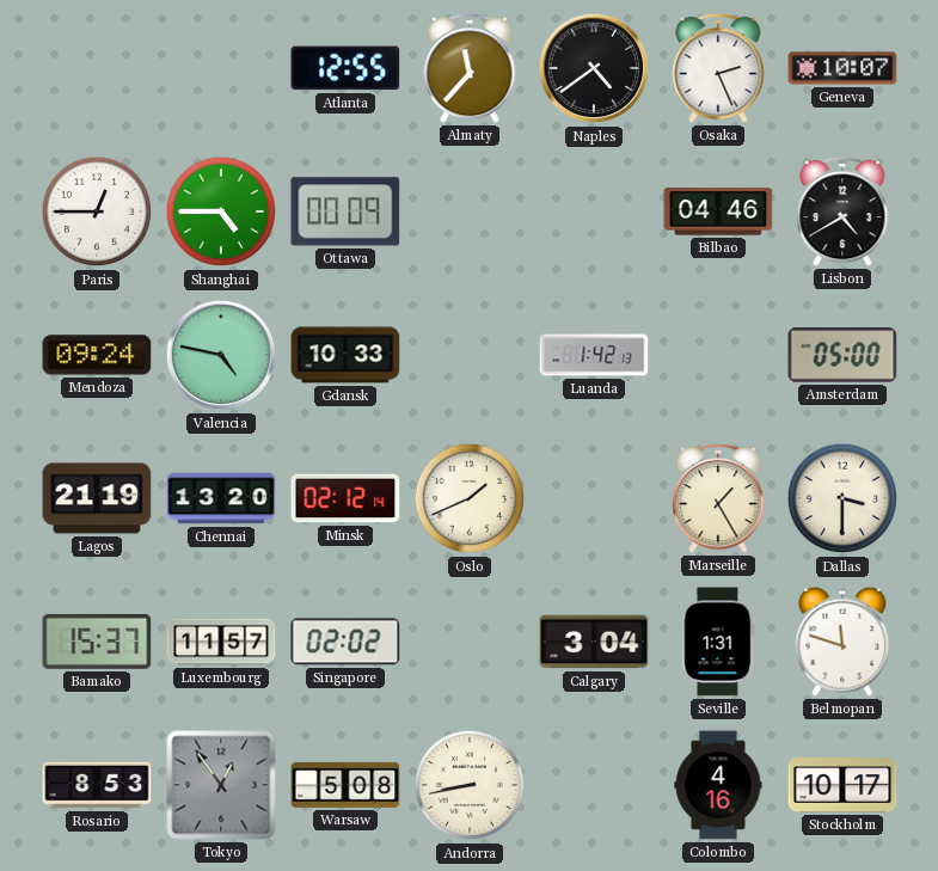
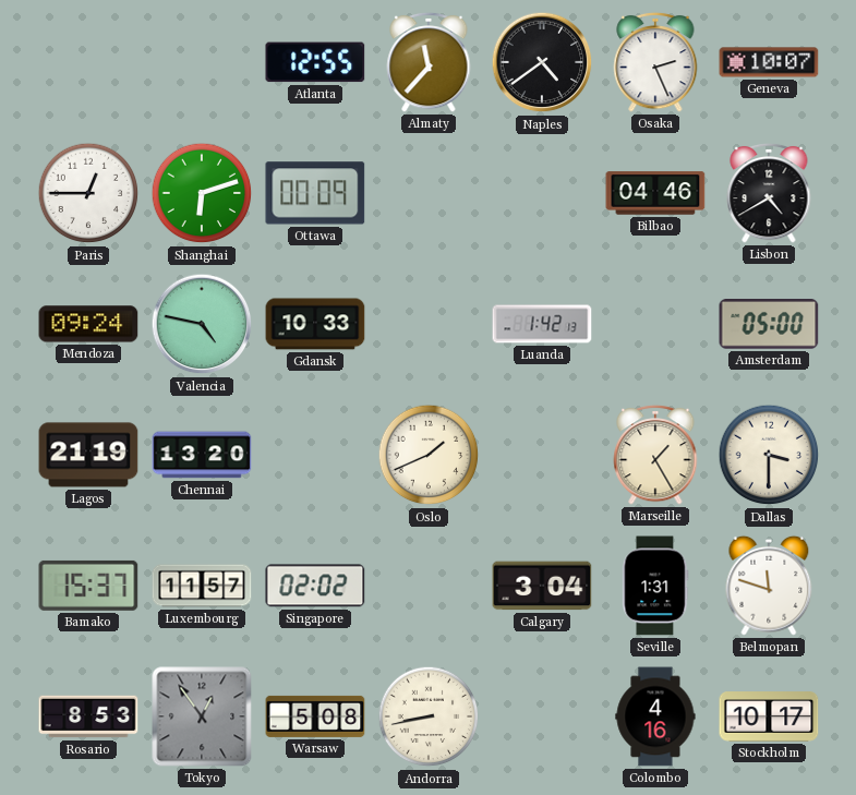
Shanghai: 4:45 -> 6:12
Minsk: 02:12 -> none
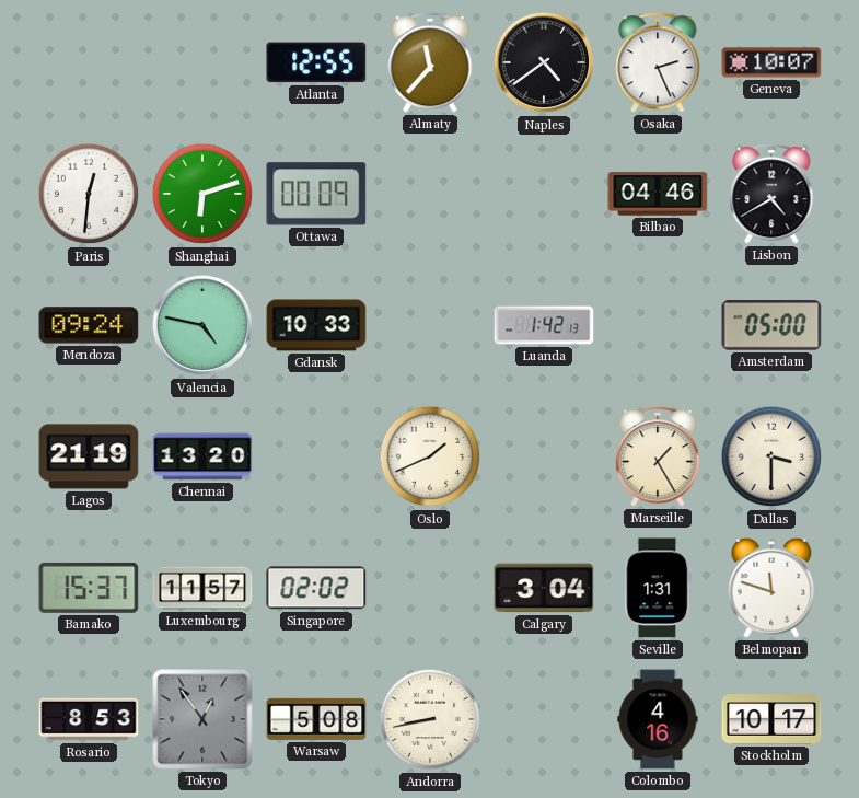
Paris: 12:45 -> 12:31
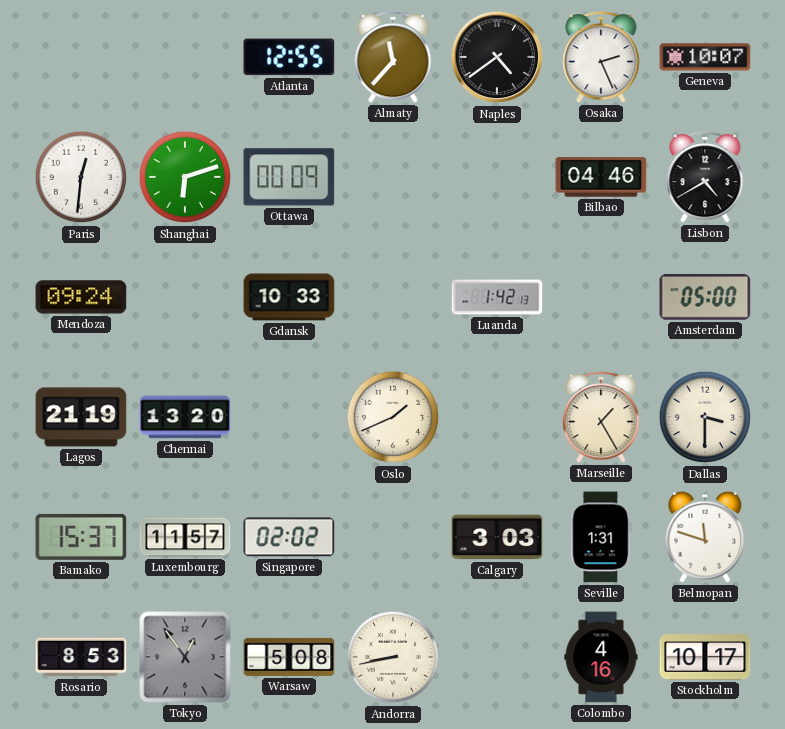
Valencia: 4:47 -> none
Calgary: 3:04 -> 3:03
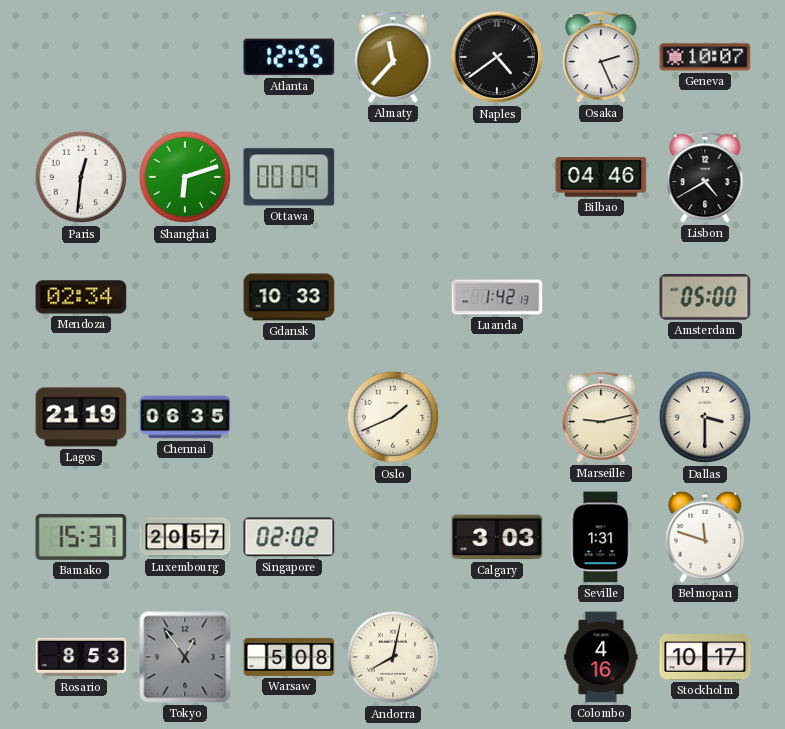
Mendoza: 09:24 -> 02:34
Chennai: 13:20 -> 06:35
Marseille: 1:25 -> 9:13
Luxembourg: 11:57 -> 20:57
Andorra: 8:43 -> 8:02
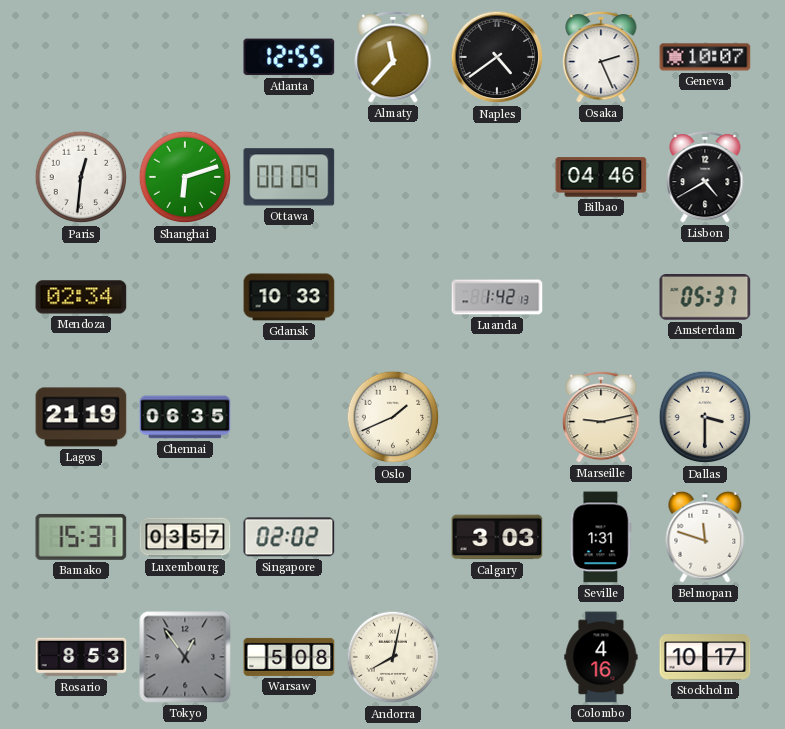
Amsterdam: 05:00 -> 05:37
Luxembourg: 20:57 -> 03:57
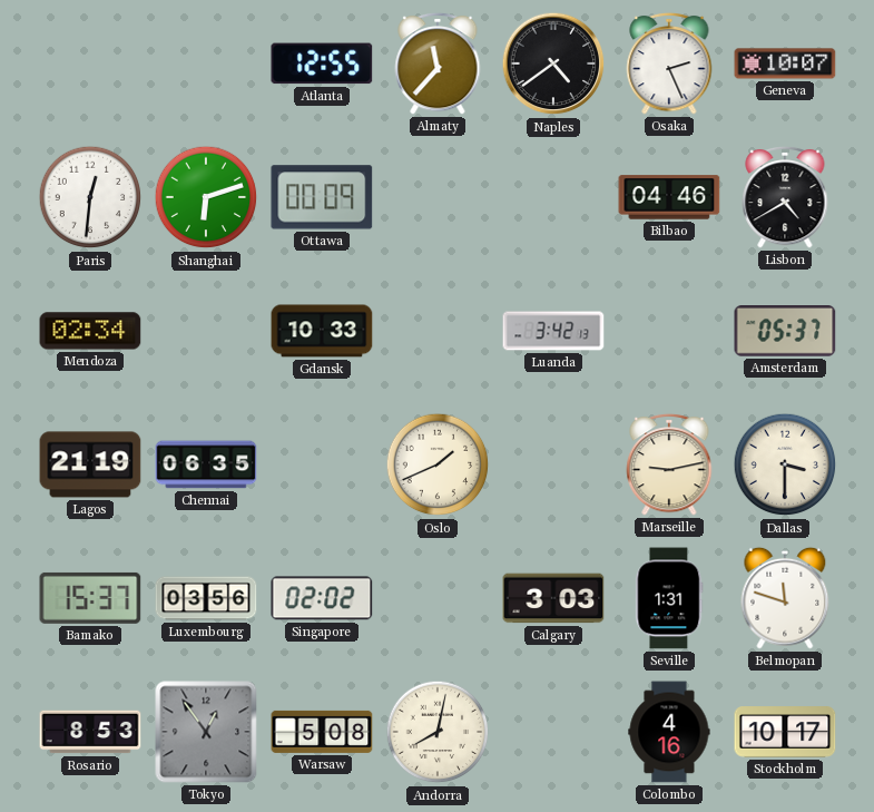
Luanda: 1:42 -> 3:42
Luxembourg: 03:57 -> 03:56
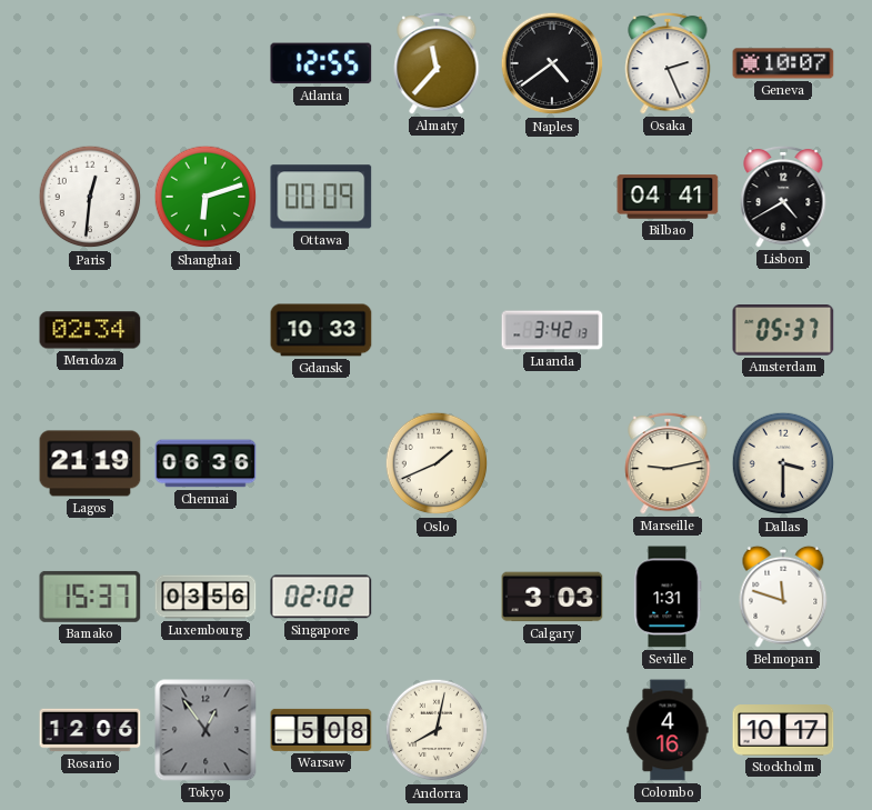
Bilbao: 04:46 -> 04:41
Chennai: 06:35 -> 06:36
Rosario: 8:53 -> 12:06
